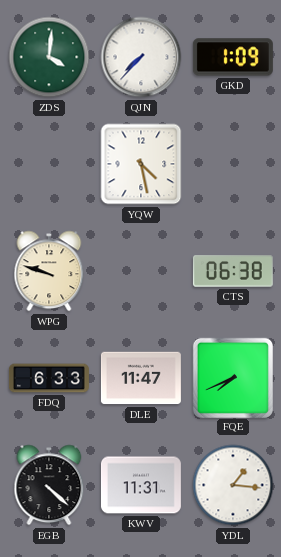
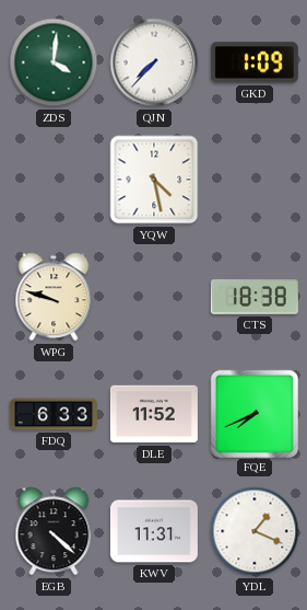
CTS: 06:38 -> 18:38
DLE: 11:47 -> 11:52
YDL: 1:16 -> 1:19
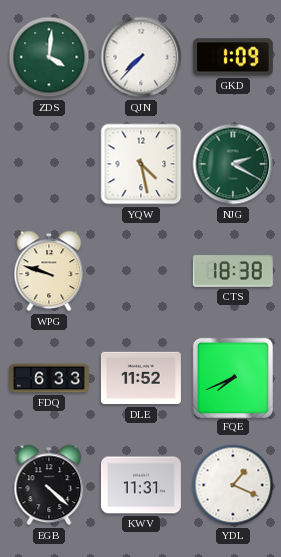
NJG: none -> 2:20
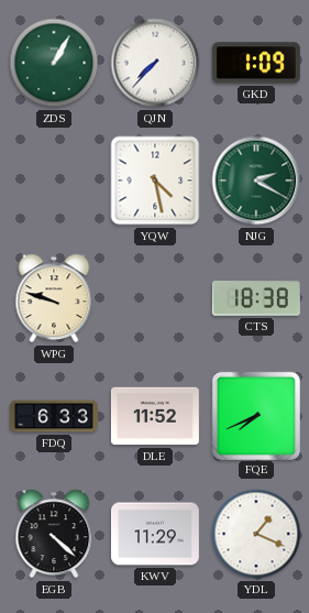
ZDS: 4:01 -> 1:05
KWV: 11:31 -> 11:29
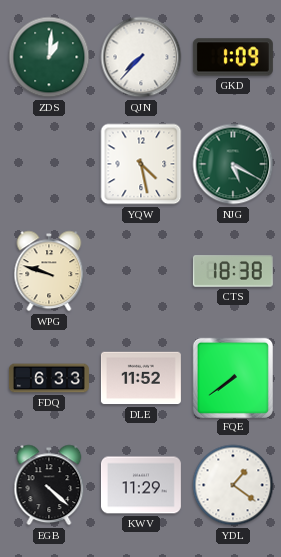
ZDS: 1:05 -> 1:01
NJG: 2:20 -> 5:20
FQE: 7:41 -> 7:39
YDL: 1:19 -> 1:21
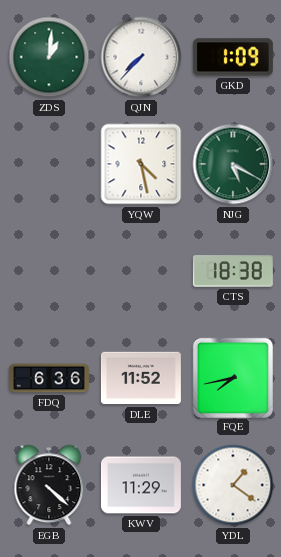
WPG: 9:48 -> none
FDQ: 6:33 -> 6:36
FQE: 7:39 -> 7:43
